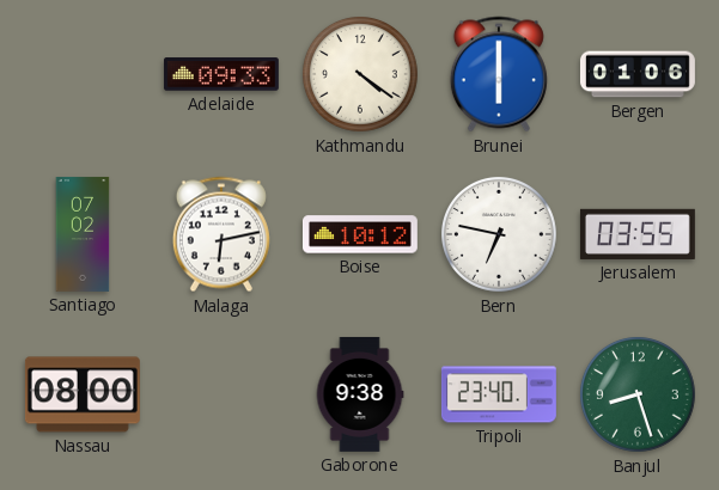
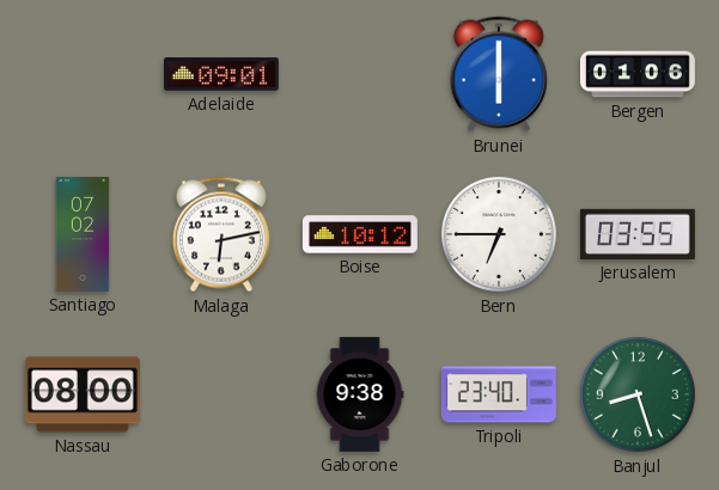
Adelaide: 09:33 -> 09:01
Kathmandu: 4:21 -> none
Bern: 6:47 -> 6:45
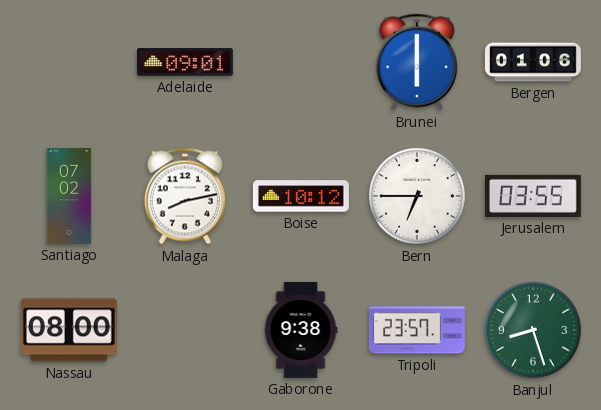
Malaga: 6:13 -> 8:13
Tripoli: 23:40 -> 23:57
